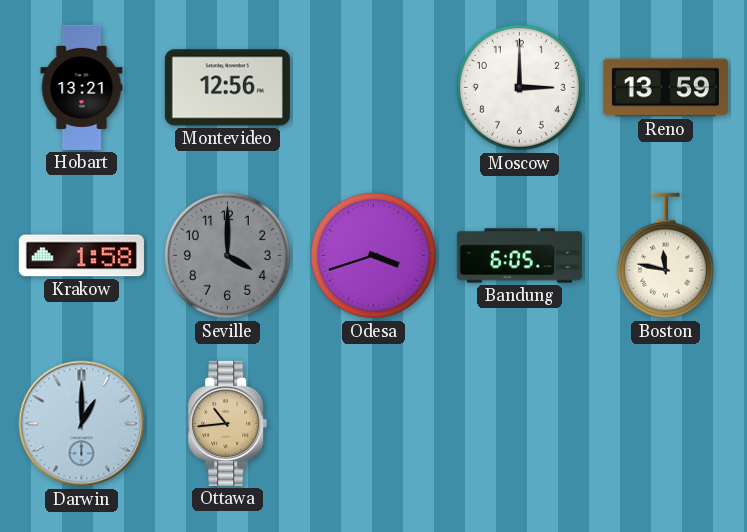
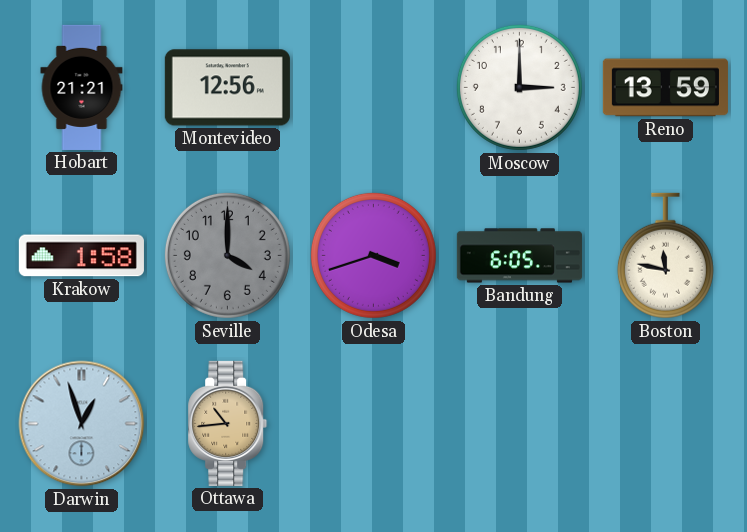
Hobart: 13:21 -> 21:21
Darwin: 1:00 -> 12:57
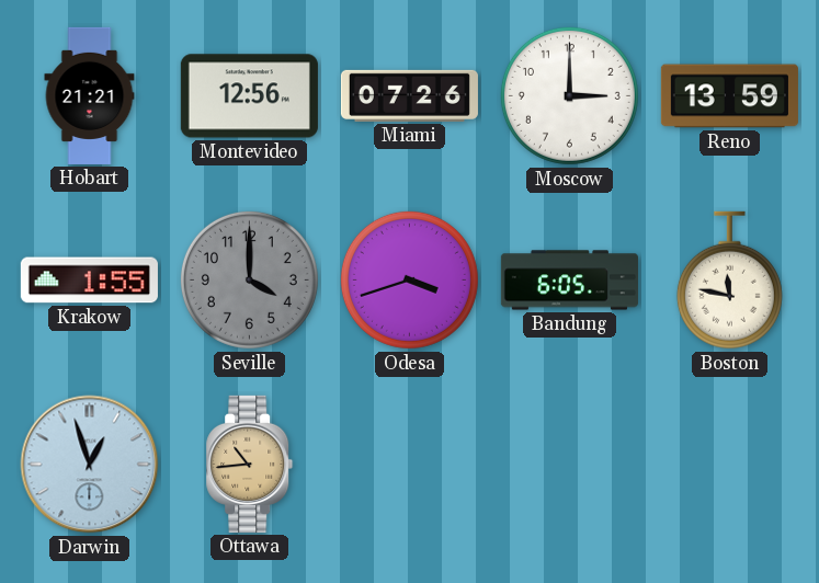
Miami: none -> 07:26
Krakow: 1:58 -> 1:55
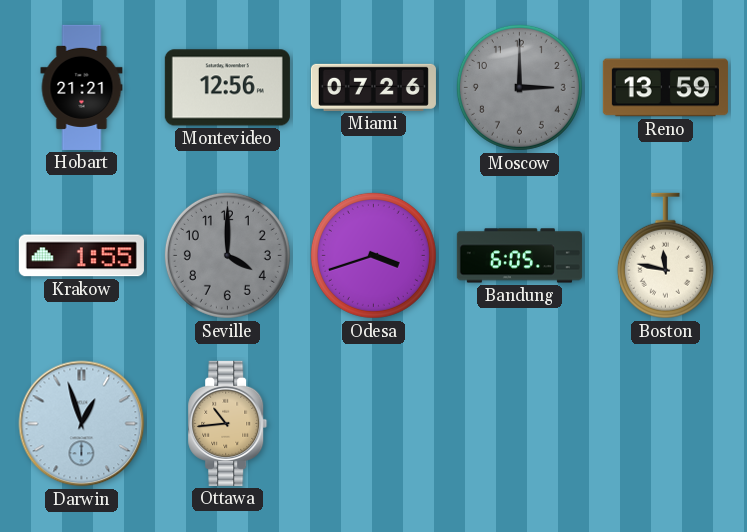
Moscow dial: white -> grey
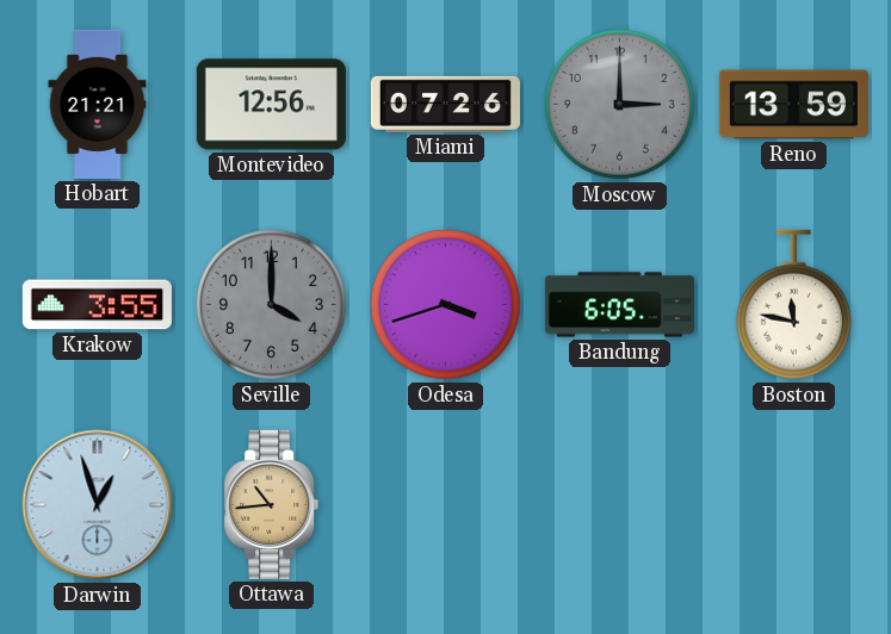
Krakow: 1:55 -> 3:55
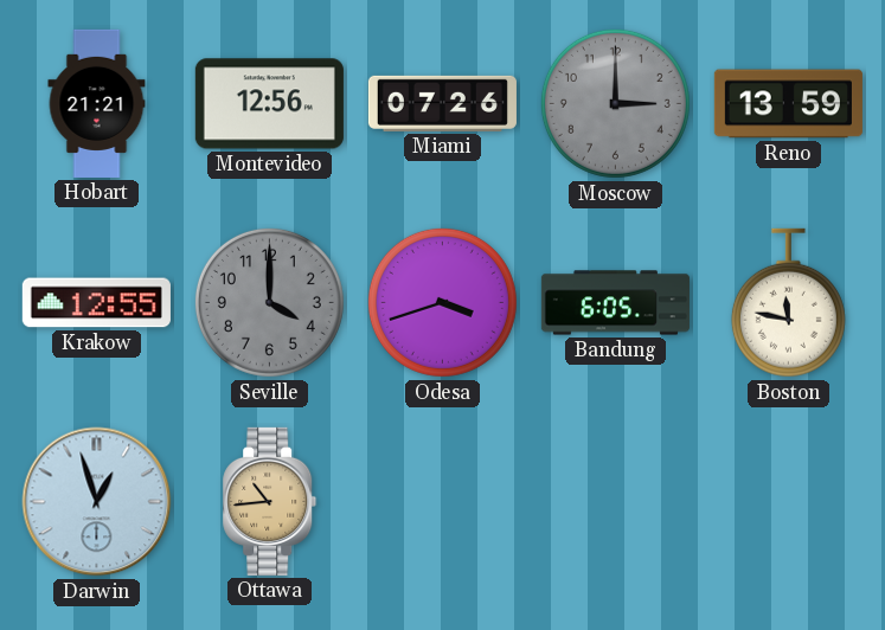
Krakow: 3:55 -> 12:55
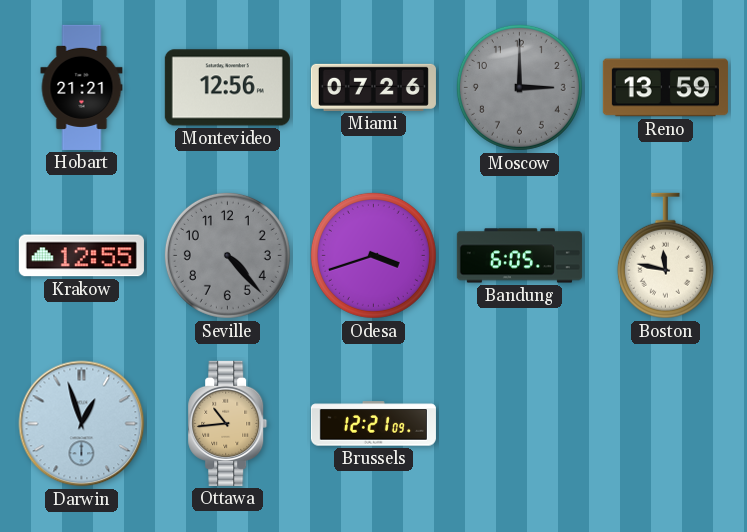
Seville: 4:00 -> 4:23
Brussels: none -> 12:21
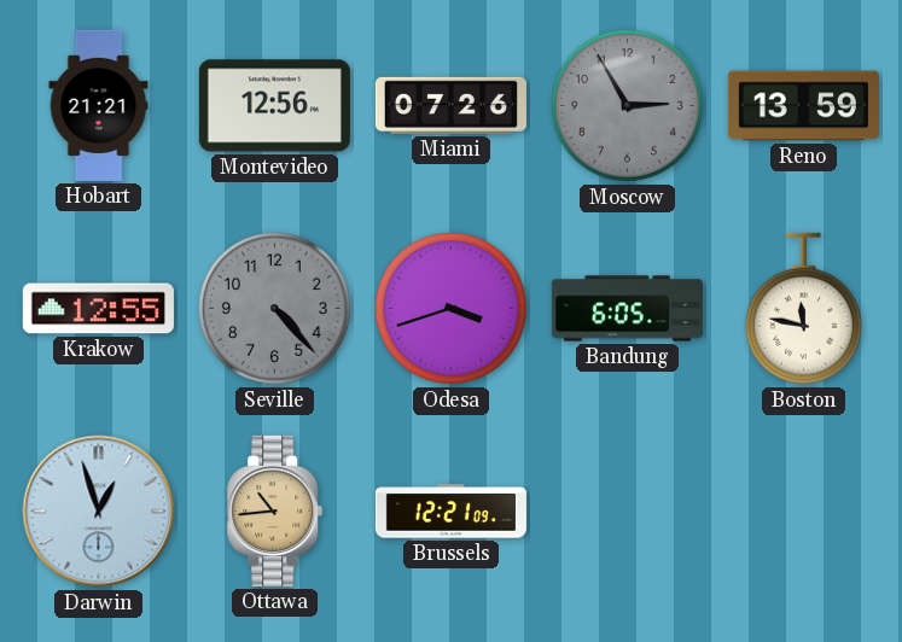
Moscow: 3:00 -> 2:55
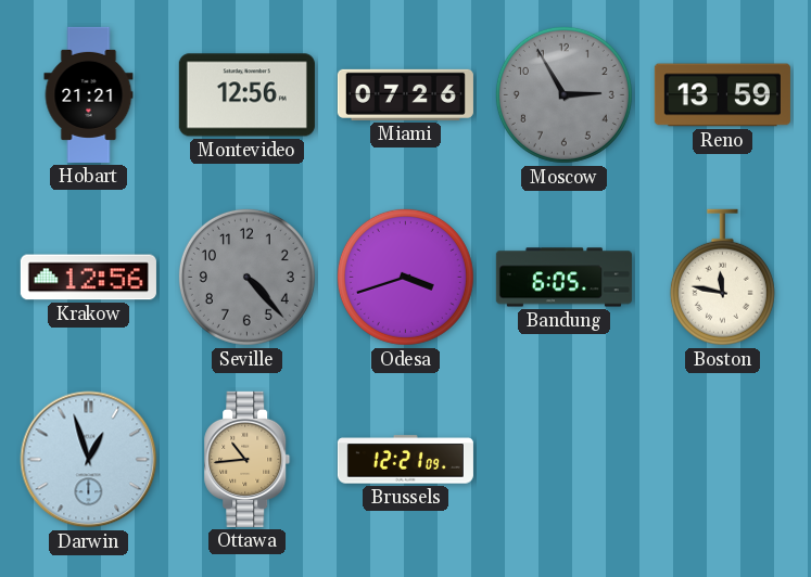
Krakow: 12:55 -> 12:56
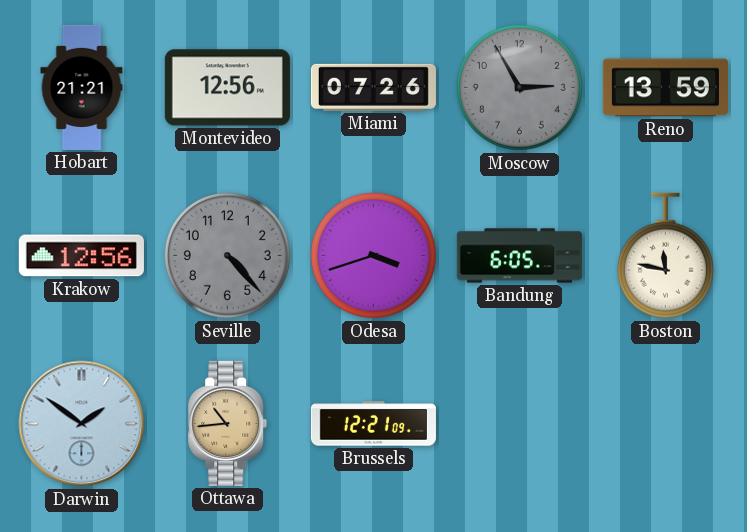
Darwin: 12:57 -> 1:51
